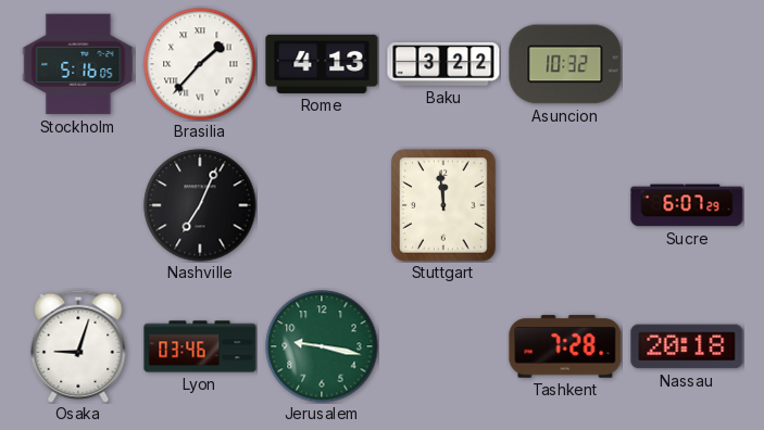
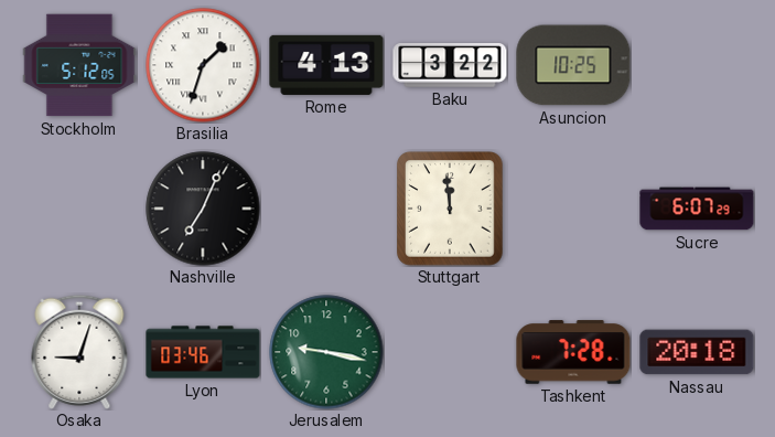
Stockholm: 5:16 -> 5:12
Brasilia: 1:37 -> 1:33
Asuncion: 10:32 -> 10:25
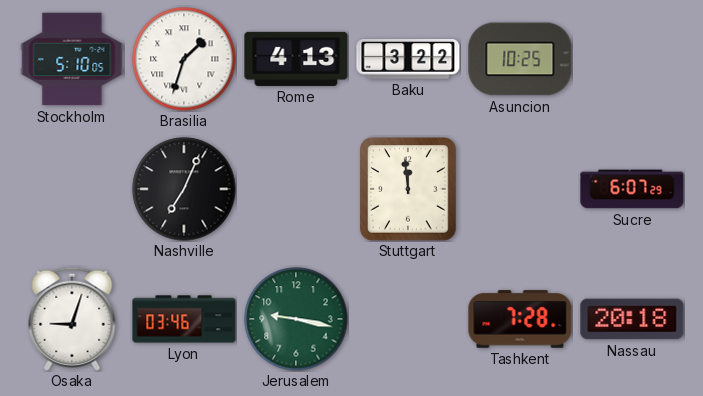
Stockholm: 5:12 -> 5:10
